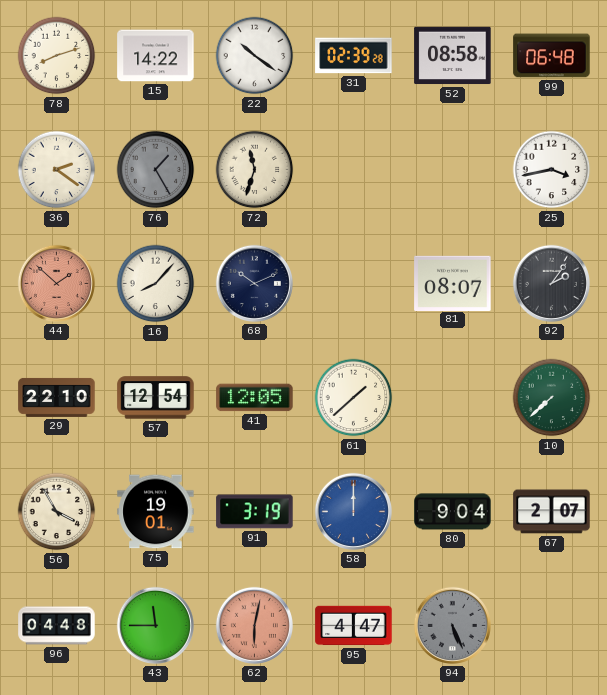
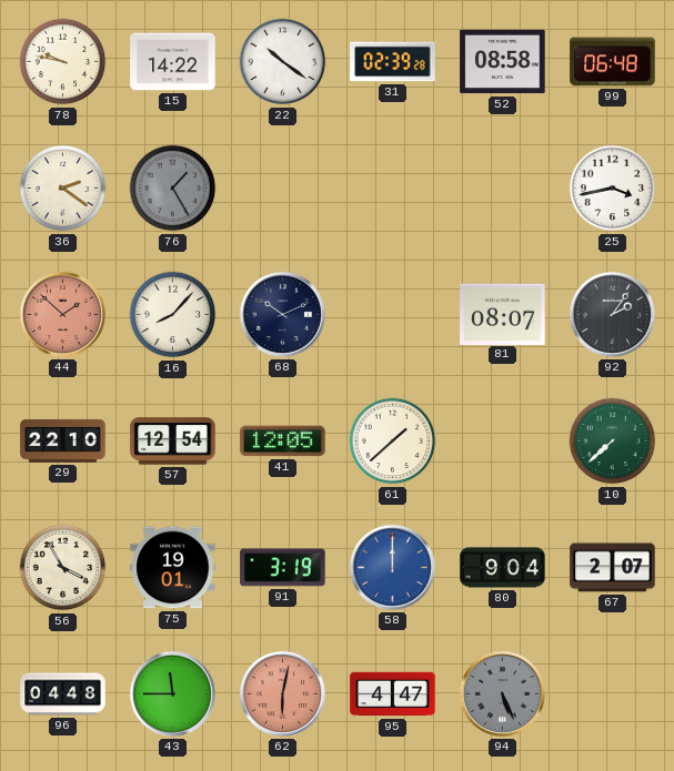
78: 8:12 -> 9:47
72: 11:33 -> none
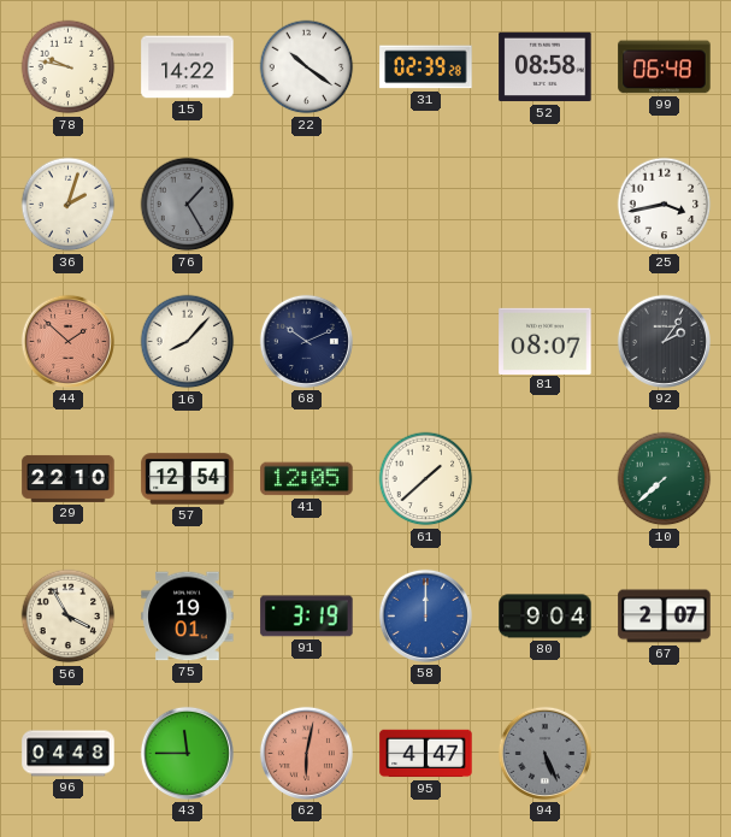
36: 2:21 -> 2:03
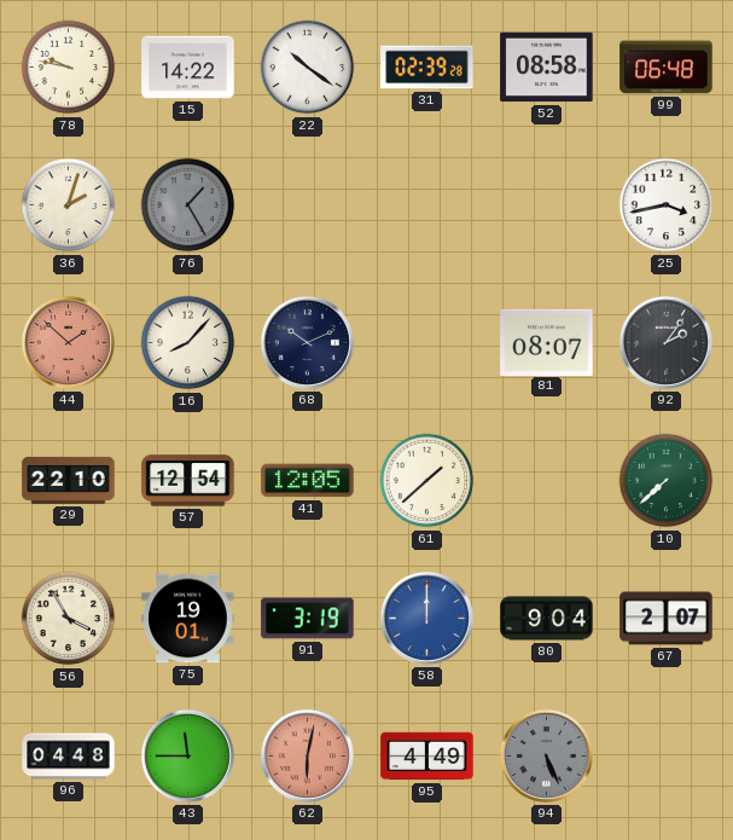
95: 4:47 -> 4:49
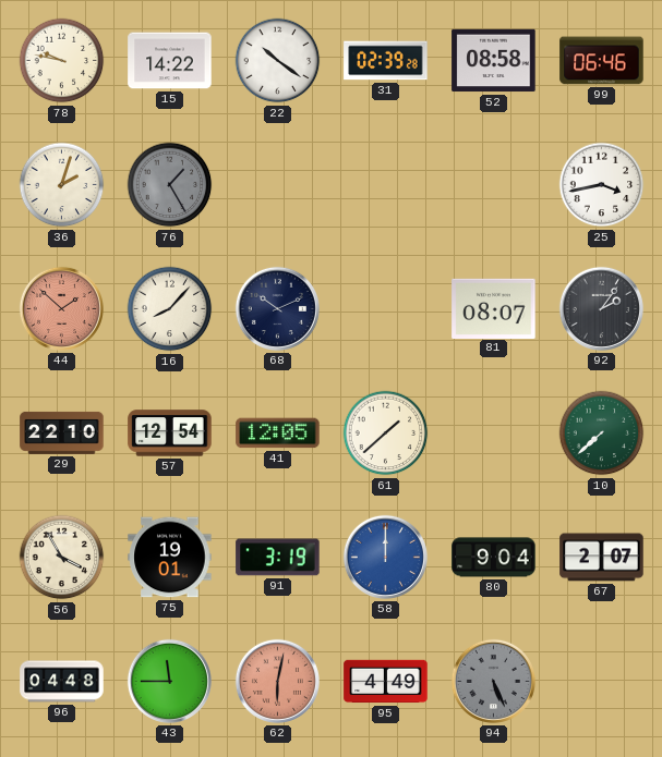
99: 06:48 -> 06:46
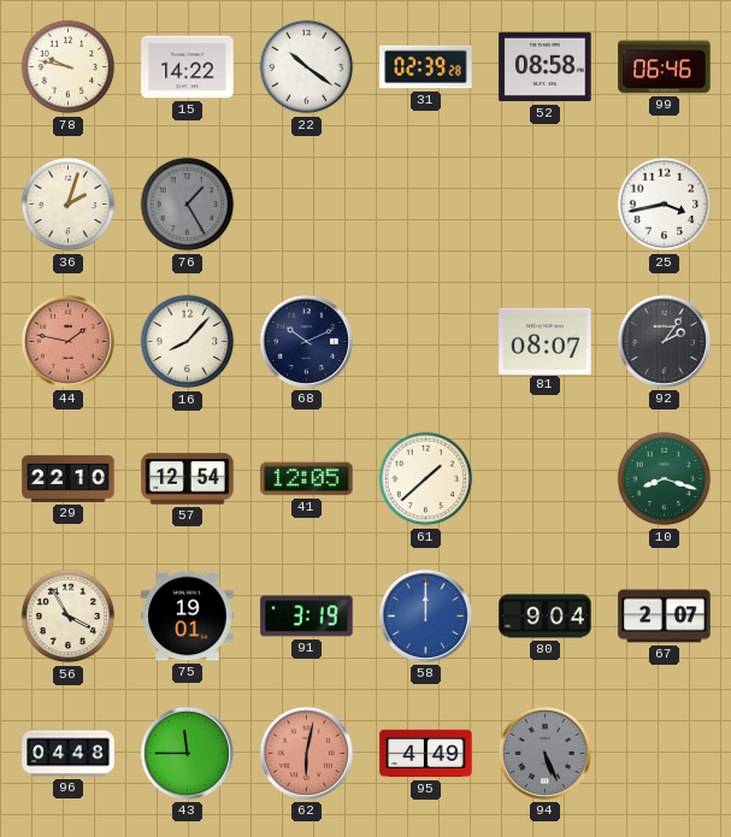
44: 1:52 -> 1:47
10: 7:38 -> 8:18
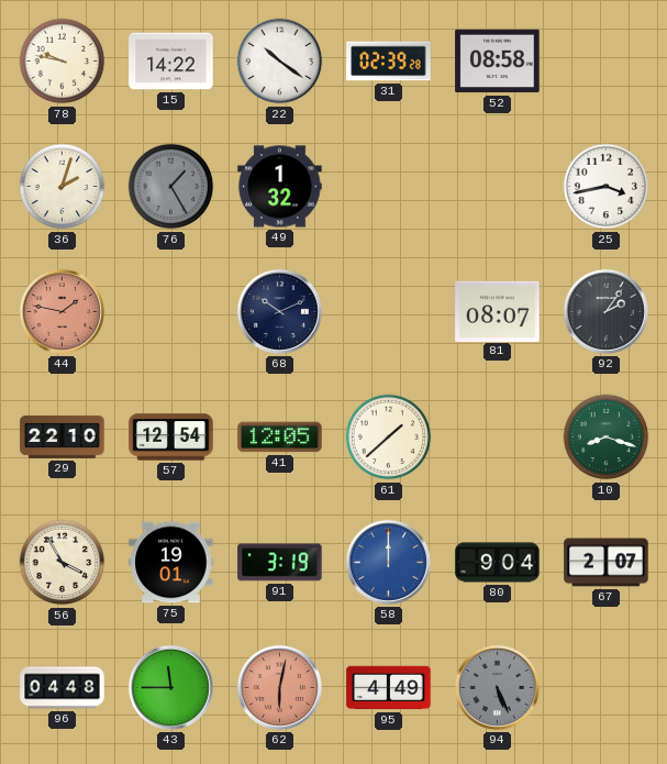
99: 06:46 -> none
49: none -> 1:32
16: 8:07 -> none
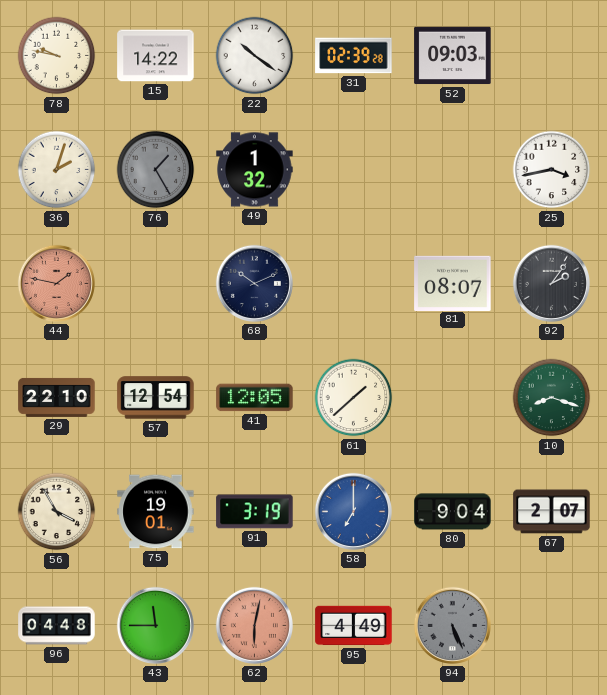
52: 08:58 -> 09:03
58: 12:00 -> 7:00
